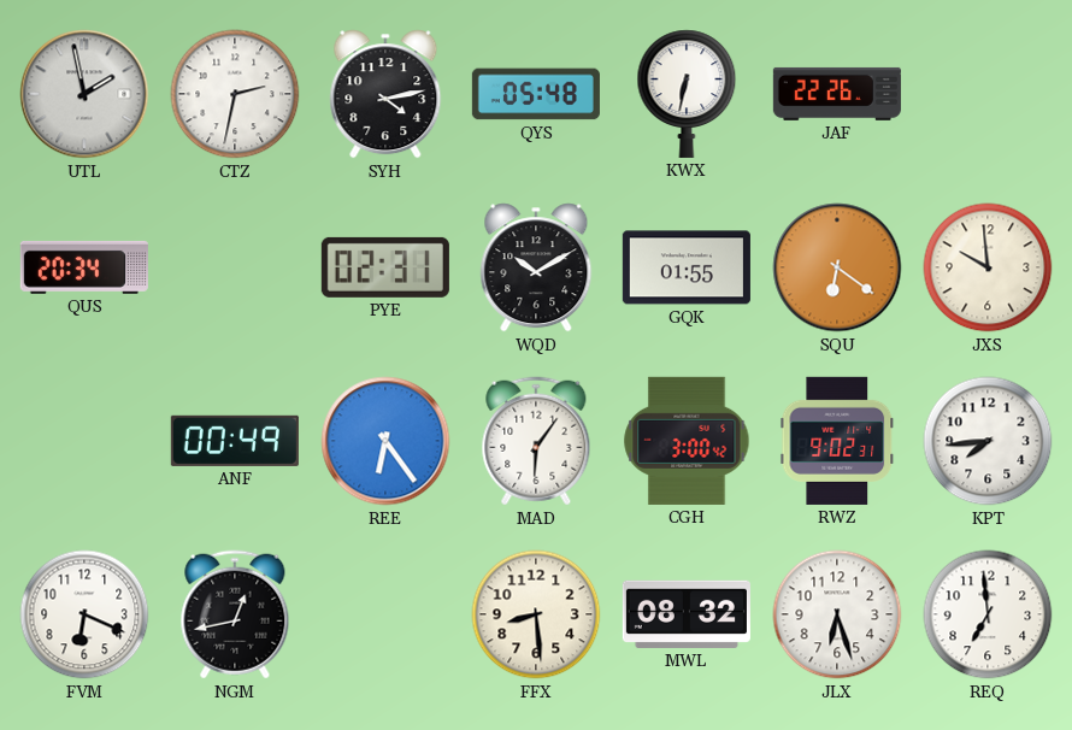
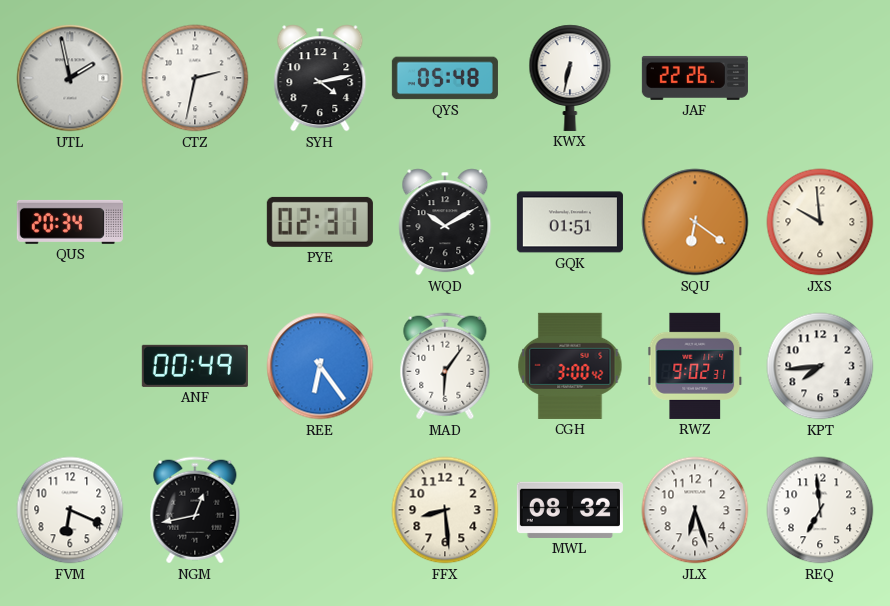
GQK: 01:55 -> 01:51
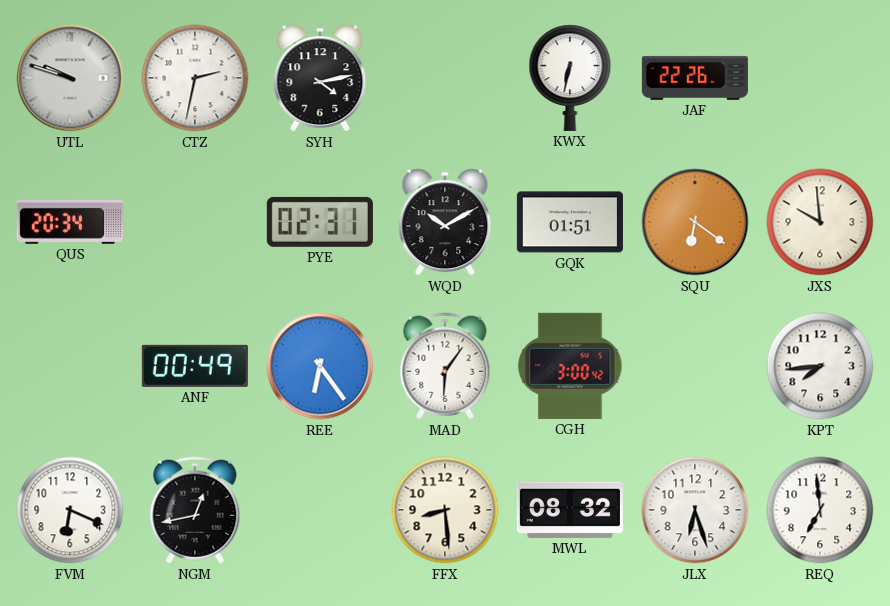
UTL: 1:58 -> 9:48
QYS: 05:48 -> none
RWZ: 9:02 -> none
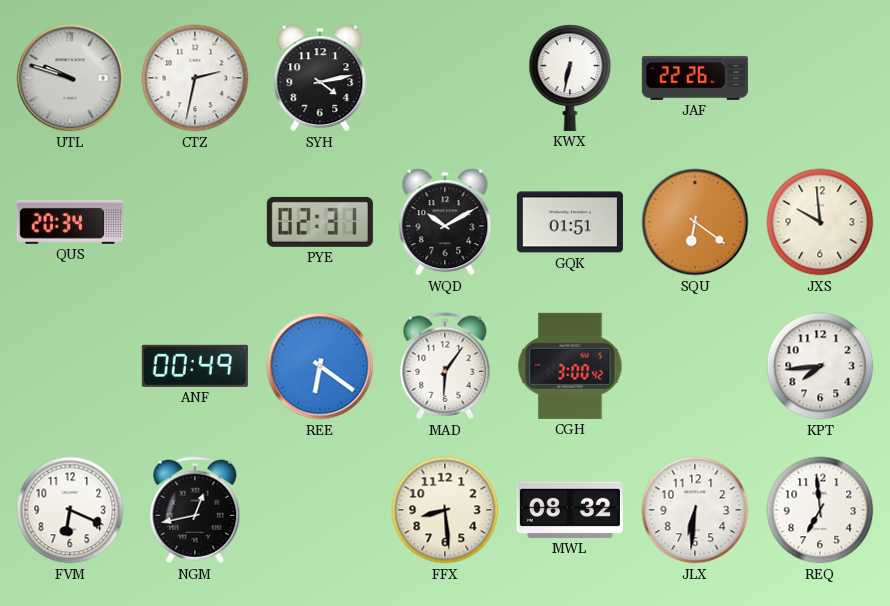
REE: 6:24 -> 6:21
JLX: 6:27 -> 6:31
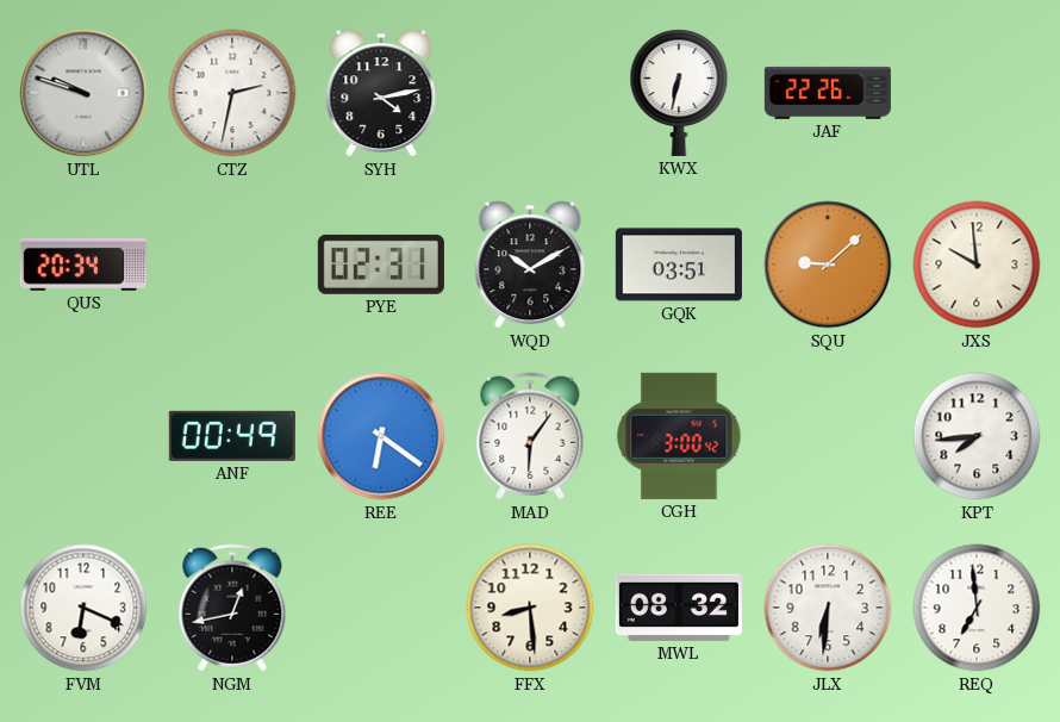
GQK: 01:51 -> 03:51
SQU: 6:21 -> 9:08
